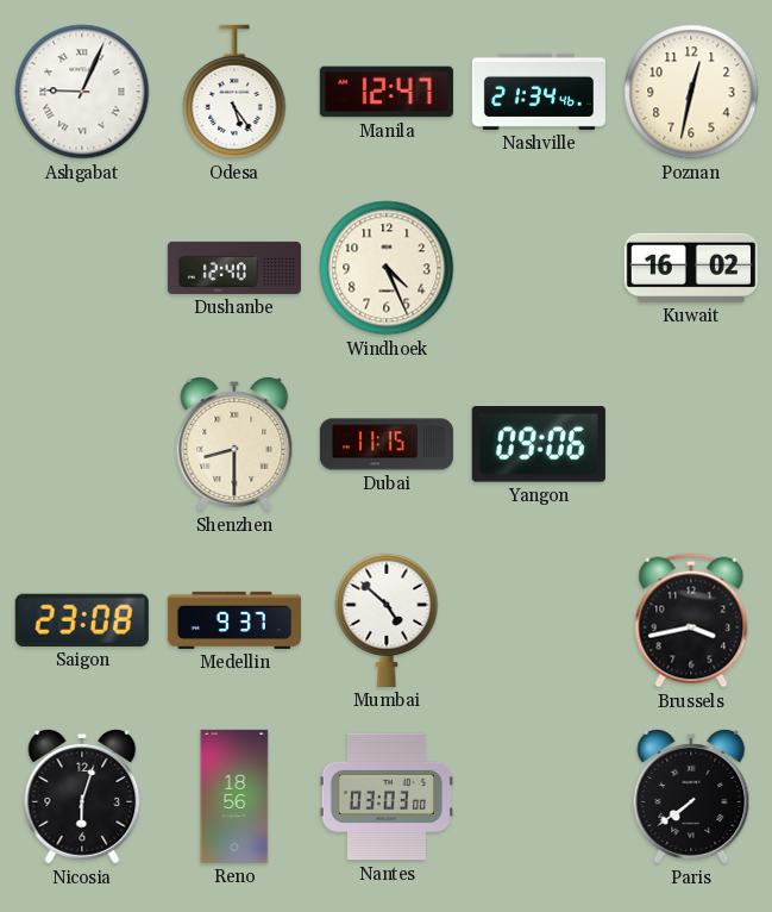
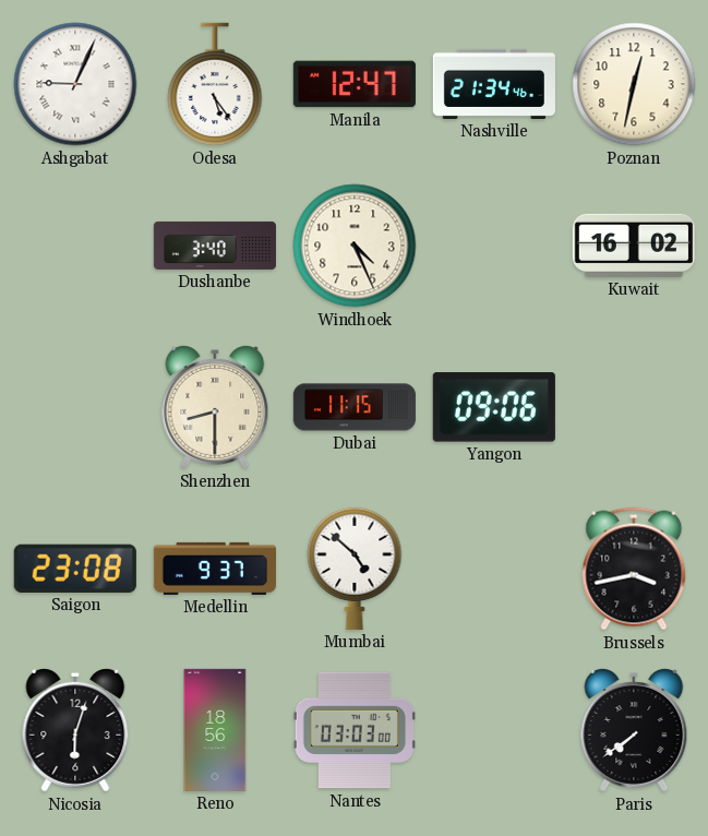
Dushanbe: 12:40 -> 3:40
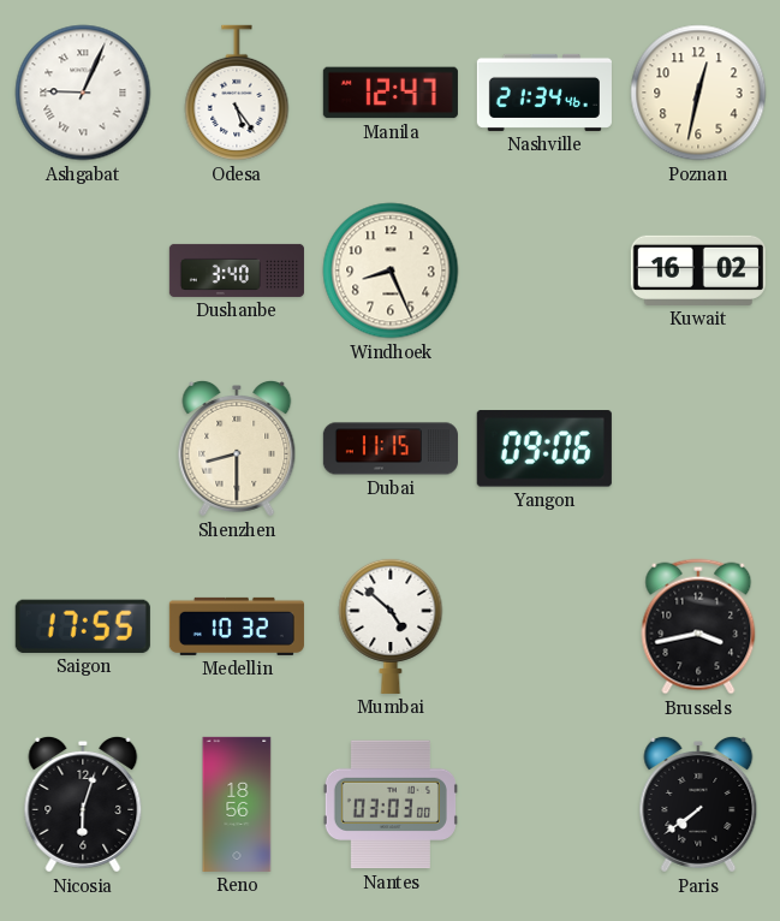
Windhoek: 4:26 -> 8:26
Saigon: 23:08 -> 17:55
Medellin: 9:37 -> 10:32
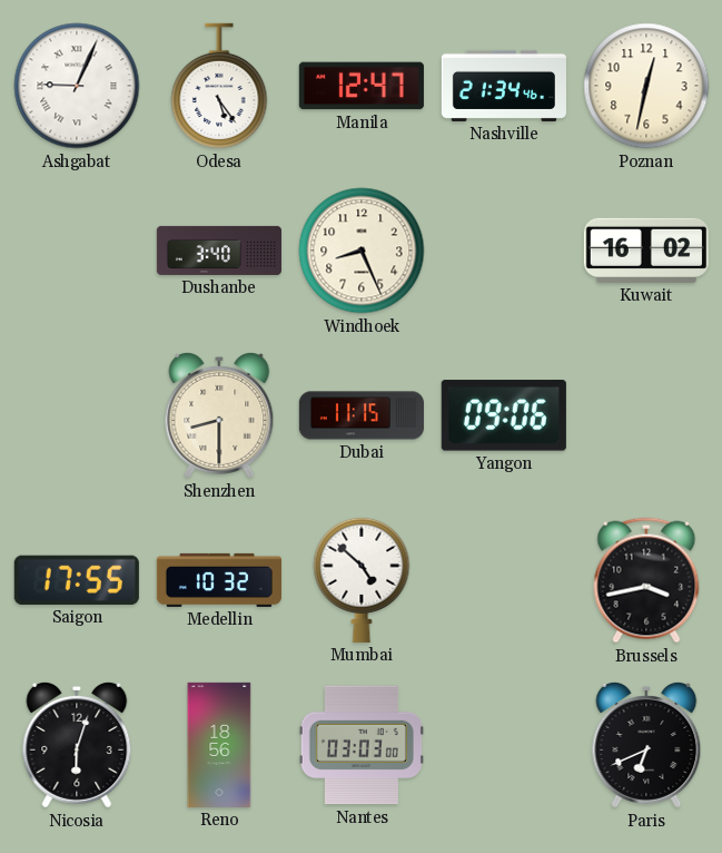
Paris: 7:39 -> 6:41
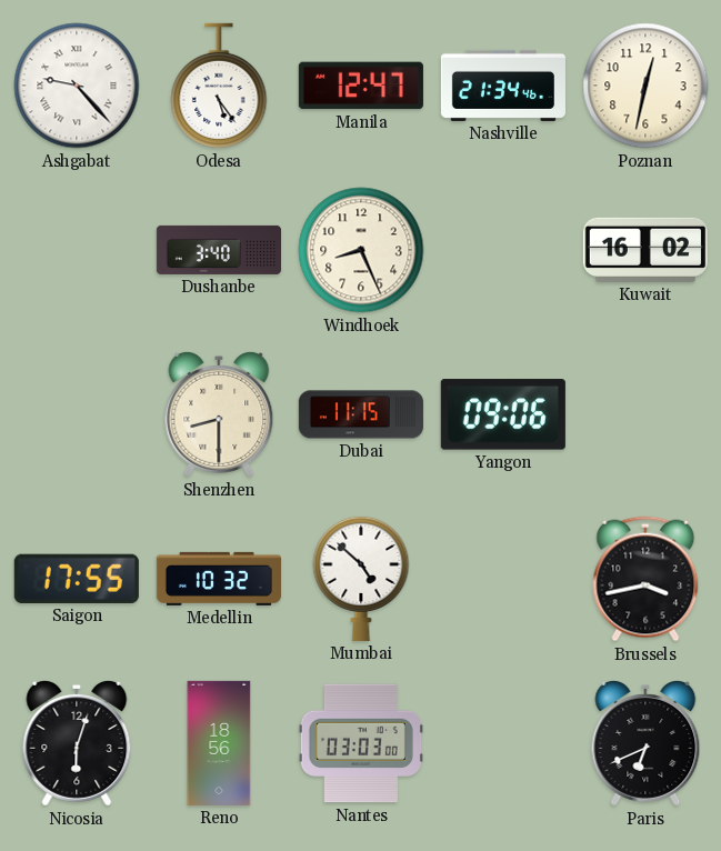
Ashgabat: 9:04 -> 9:23
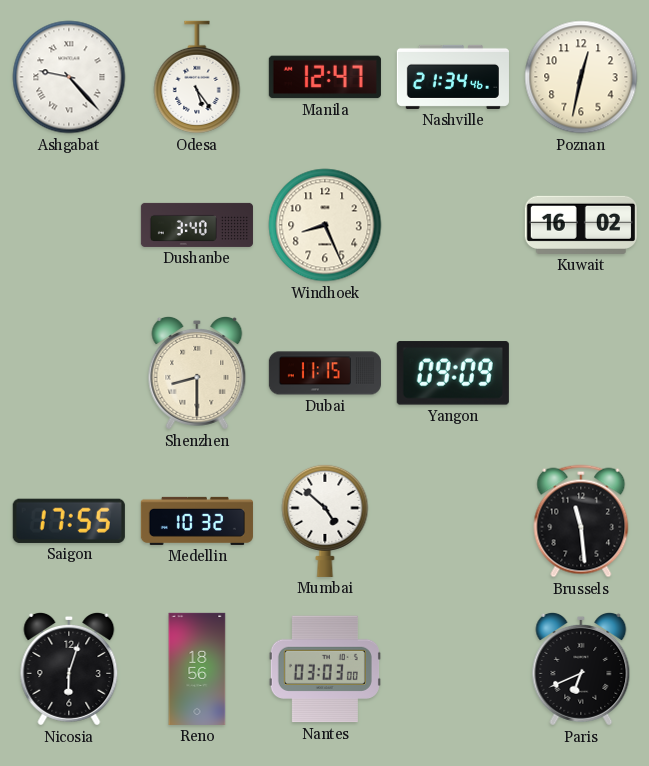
Yangon: 09:06 -> 09:09
Brussels: 3:43 -> 11:29
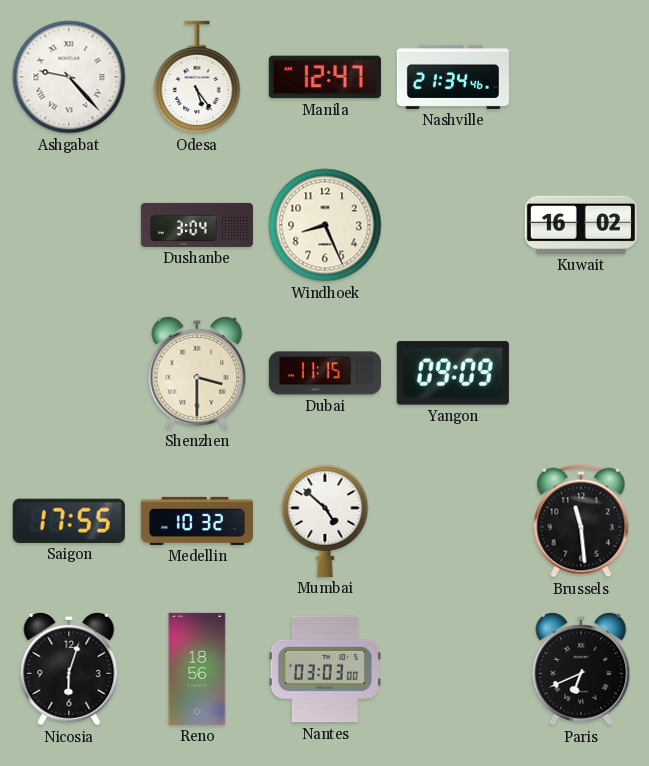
Poznan: 12:32 -> none
Dushanbe: 3:40 -> 3:04
Shenzhen: 8:30 -> 3:30
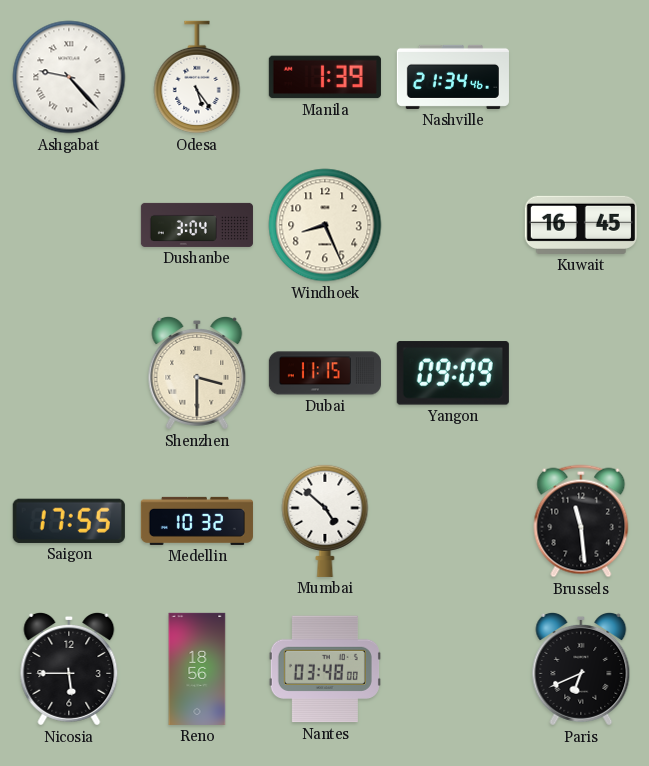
Manila: 12:47 -> 1:39
Kuwait: 16:02 -> 16:45
Nicosia: 6:03 -> 5:45
Nantes: 03:03 -> 03:48
